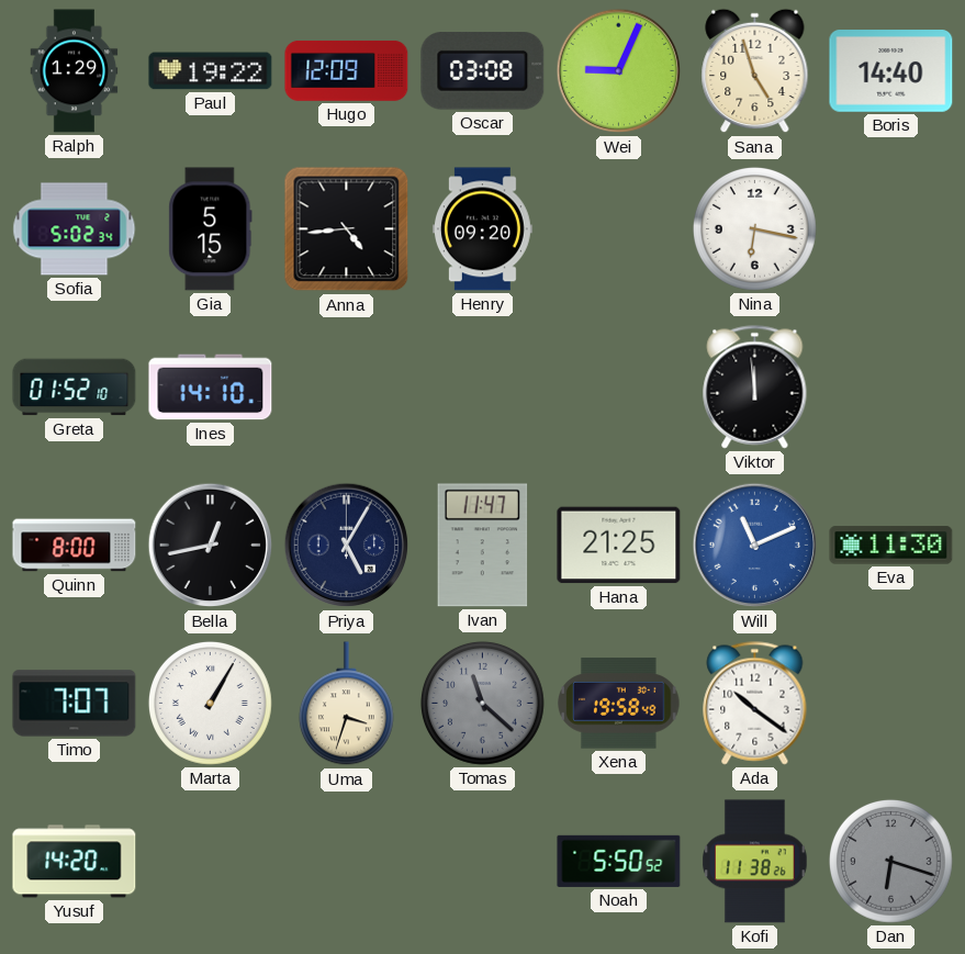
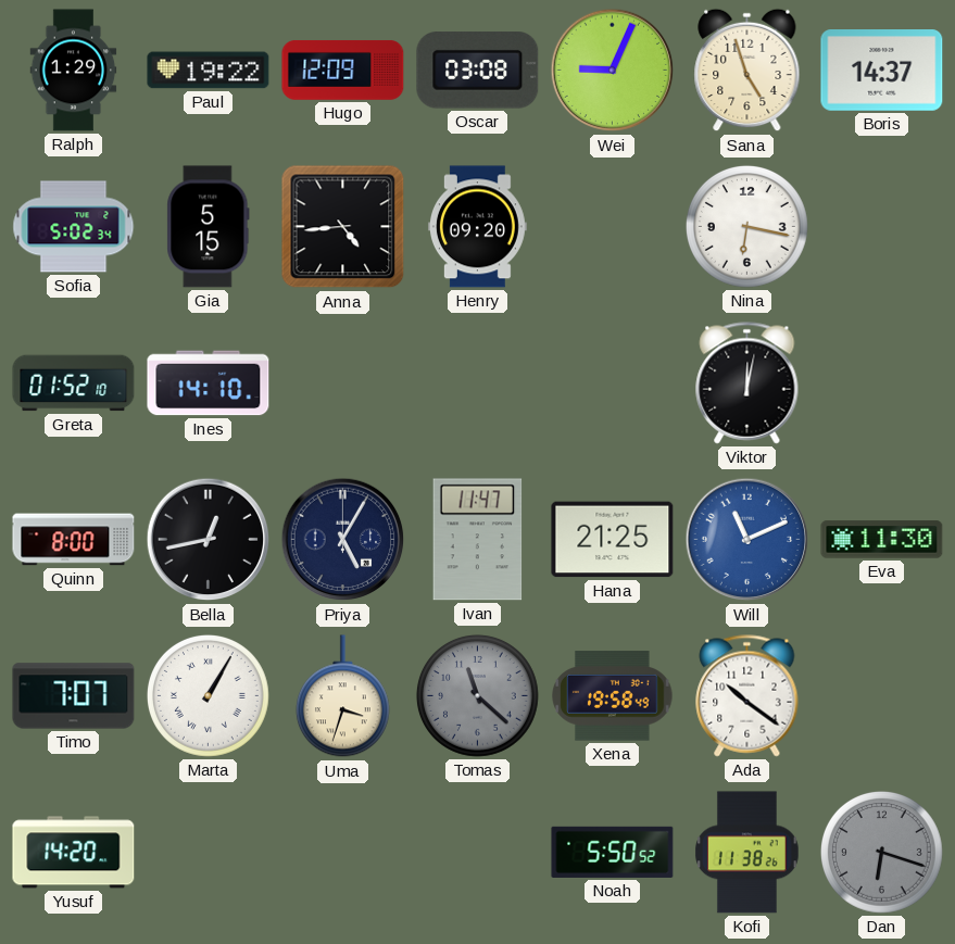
Boris: 14:40 -> 14:37
Viktor: 11:59 -> 12:02
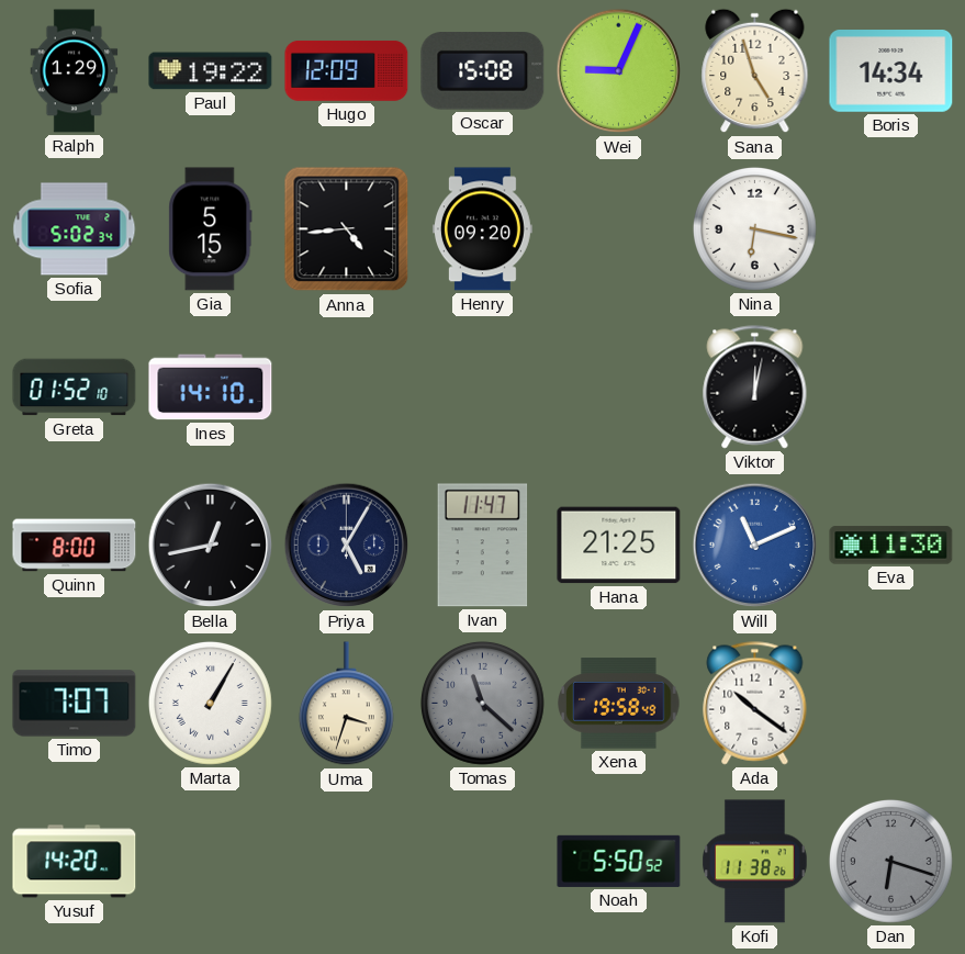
Oscar: 03:08 -> 15:08
Boris: 14:37 -> 14:34
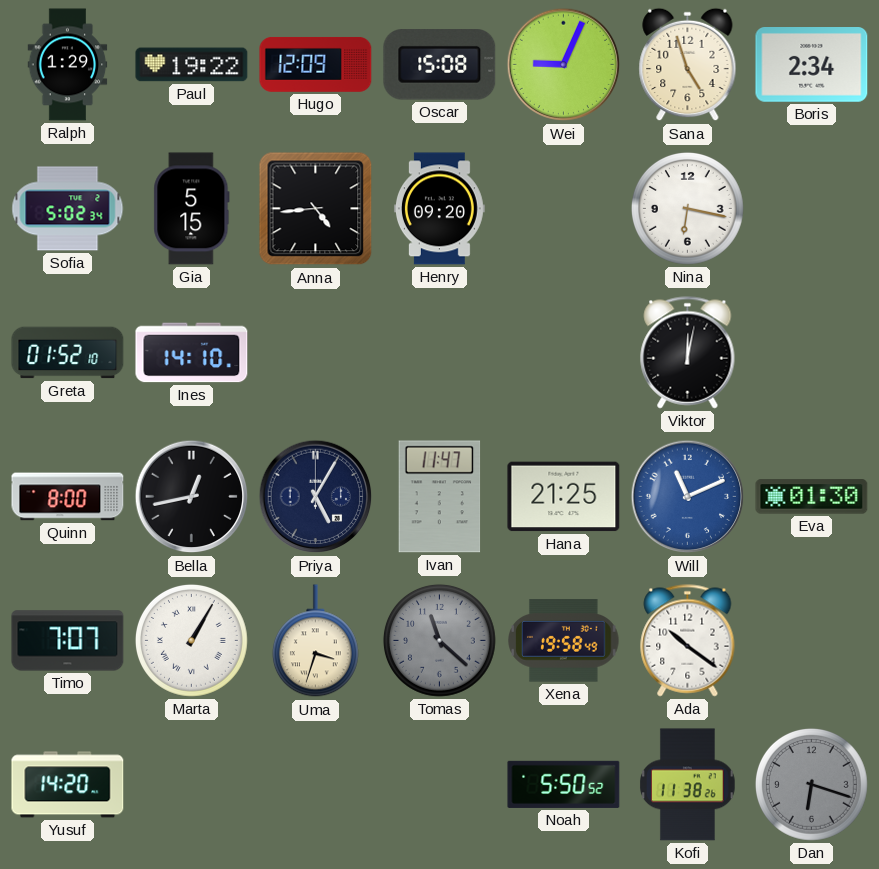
Boris: 14:34 -> 2:34
Eva: 11:30 -> 01:30
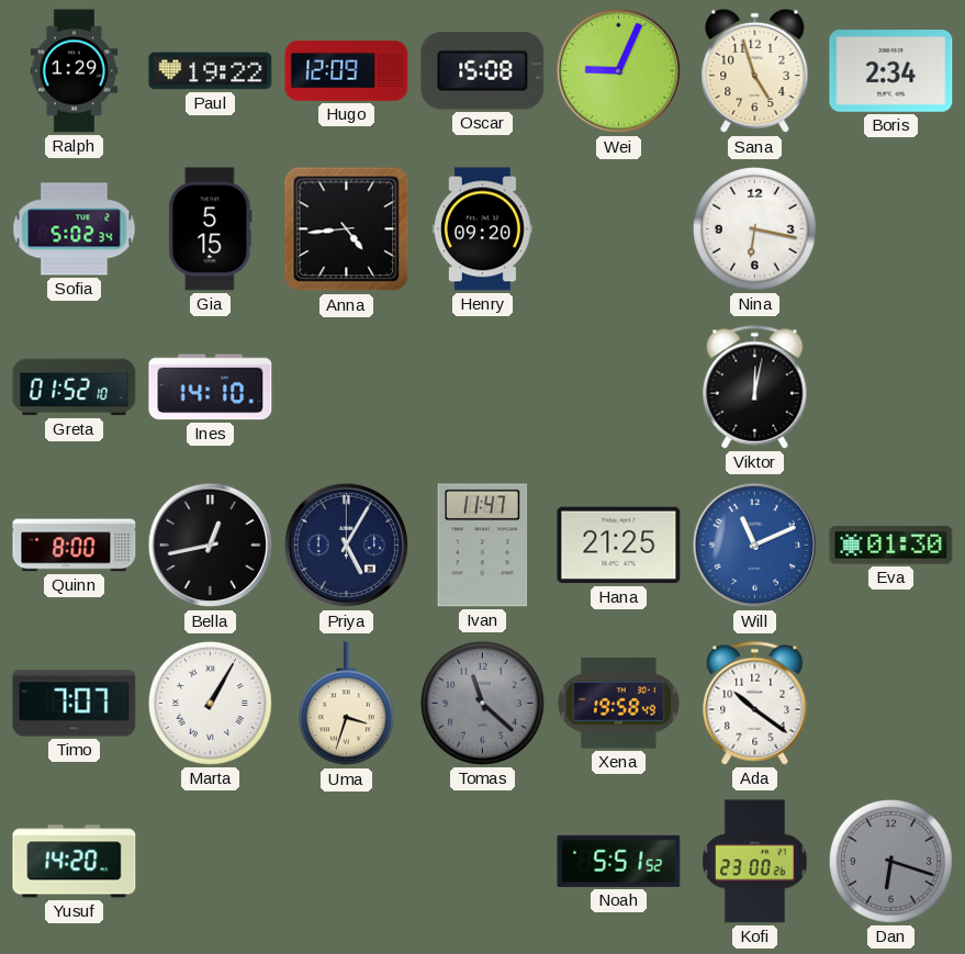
Noah: 5:50 -> 5:51
Kofi: 11:38 -> 23:00
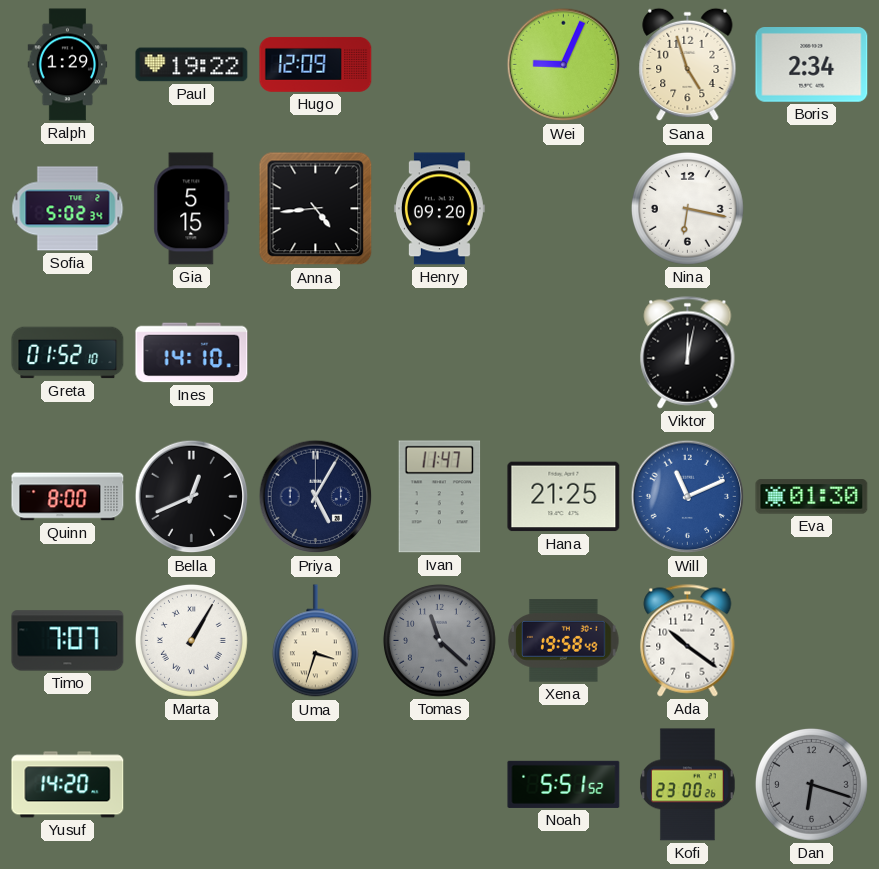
Oscar: 15:08 -> none
Bella: 12:43 -> 12:41
